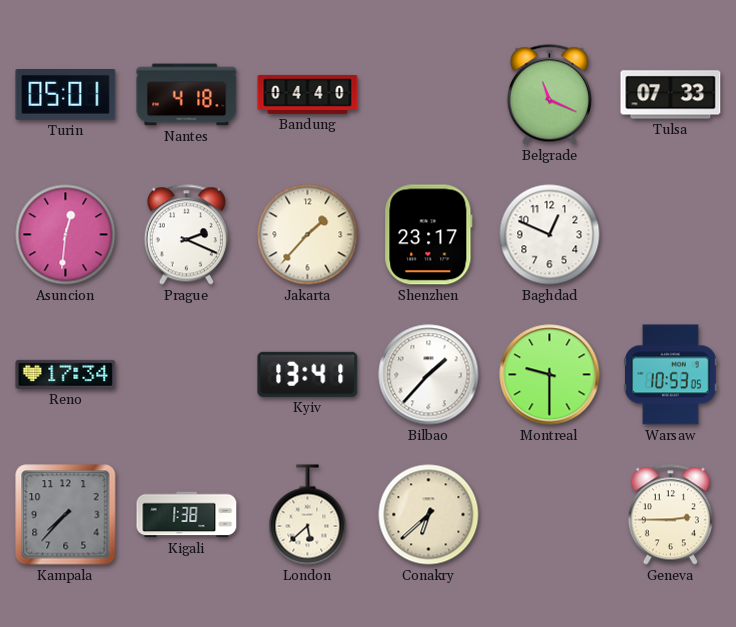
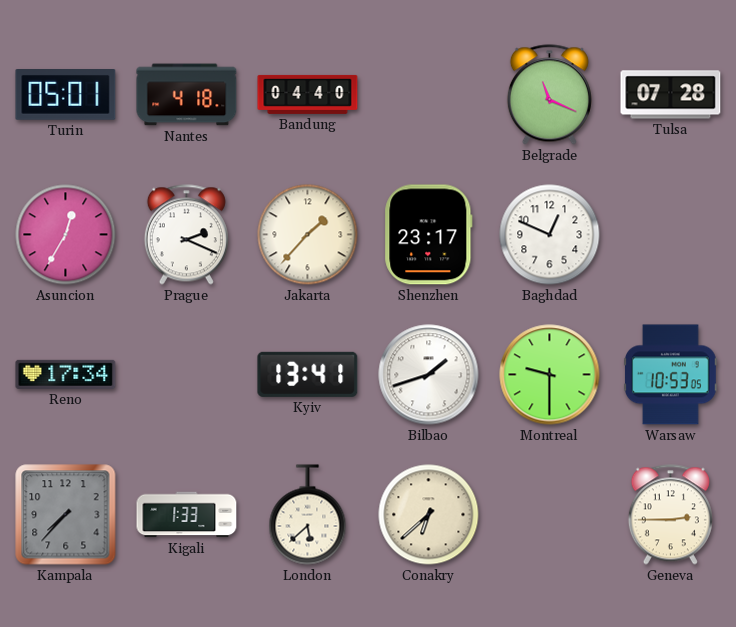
Tulsa: 07:33 -> 07:28
Asuncion: 12:31 -> 12:35
Bilbao: 1:37 -> 1:42
Kigali: 1:38 -> 1:33
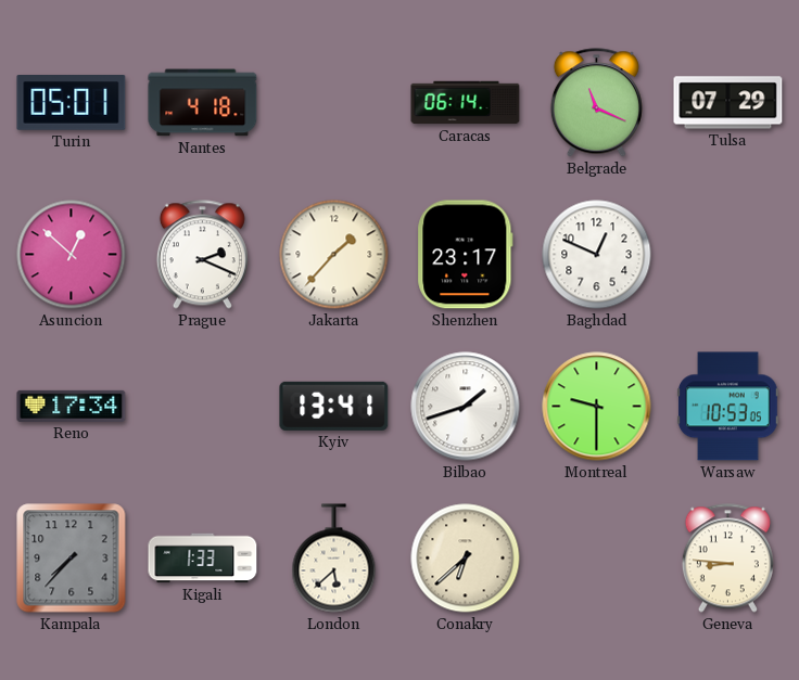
Bandung: 04:40 -> none
Caracas: none -> 06:14
Tulsa: 07:28 -> 07:29
Asuncion: 12:35 -> 12:52
Geneva: 2:45 -> 8:46
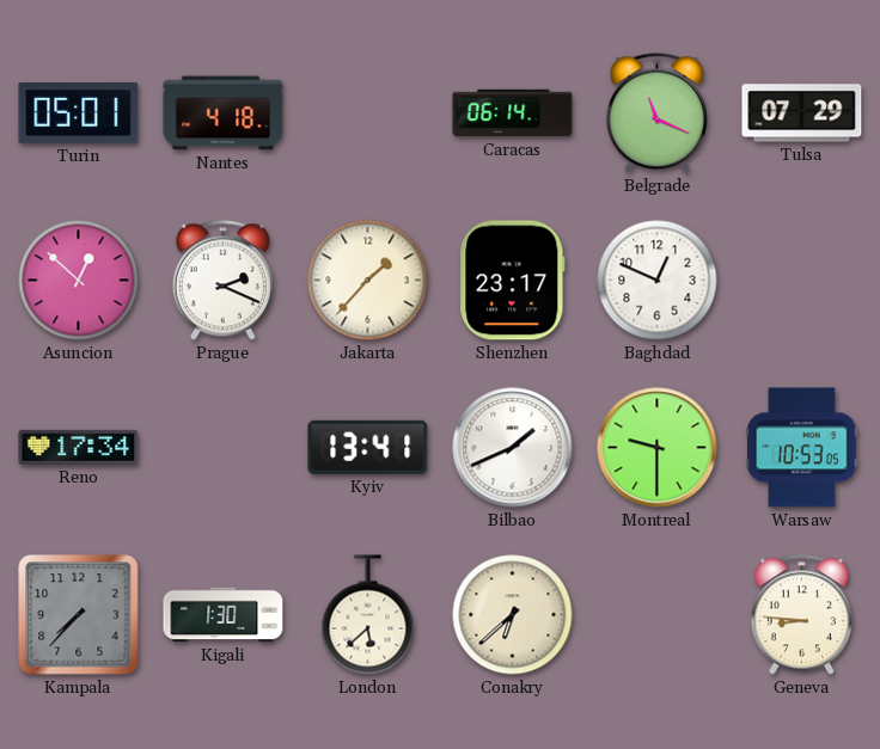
Bilbao: 1:42 -> 1:41
Kigali: 1:33 -> 1:30
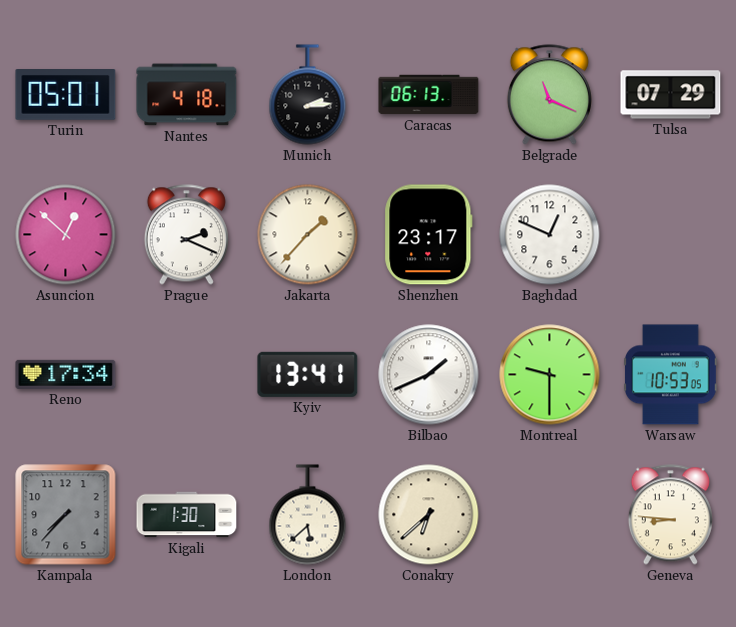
Munich: none -> 2:14
Caracas: 06:14 -> 06:13
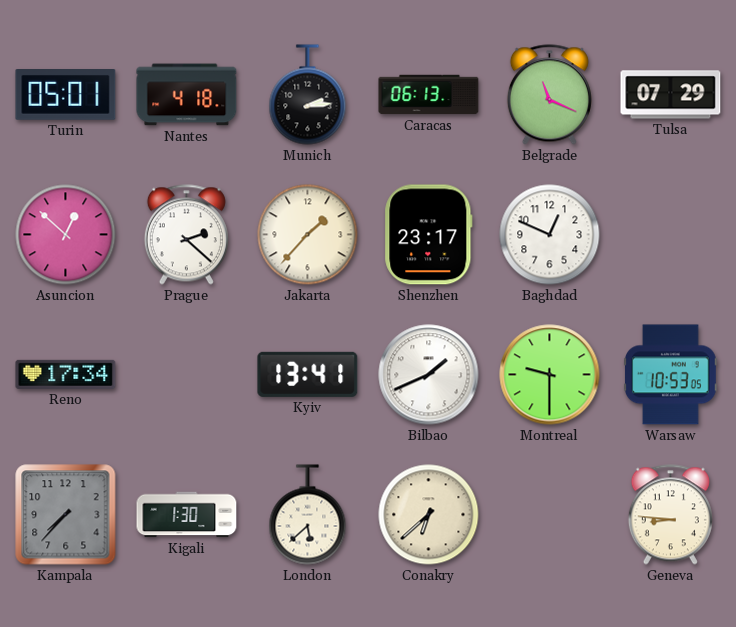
Prague: 2:19 -> 2:22
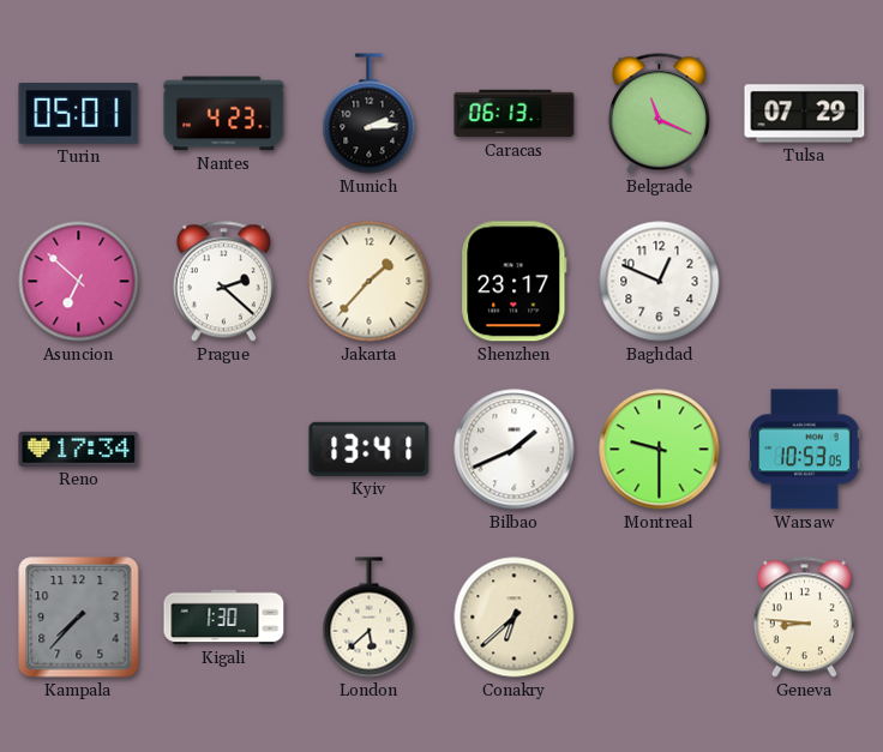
Nantes: 4:18 -> 4:23
Asuncion: 12:52 -> 6:52
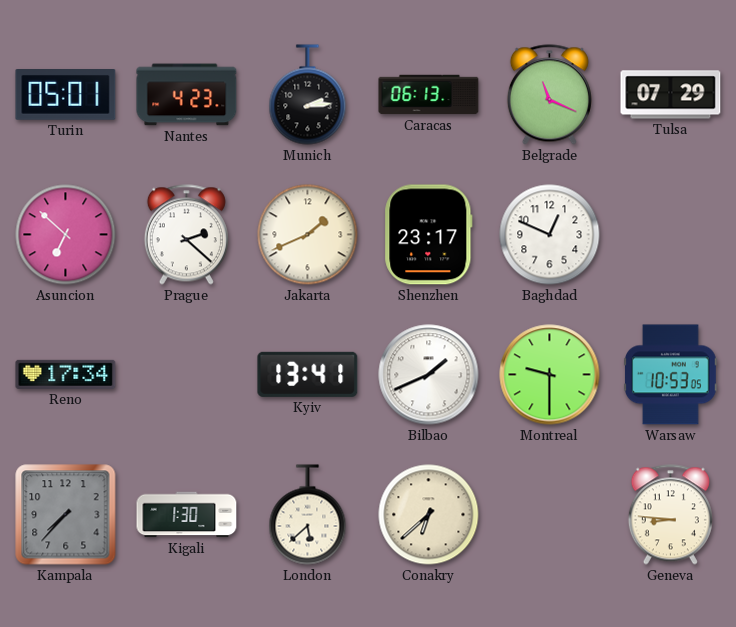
Jakarta: 1:37 -> 1:41
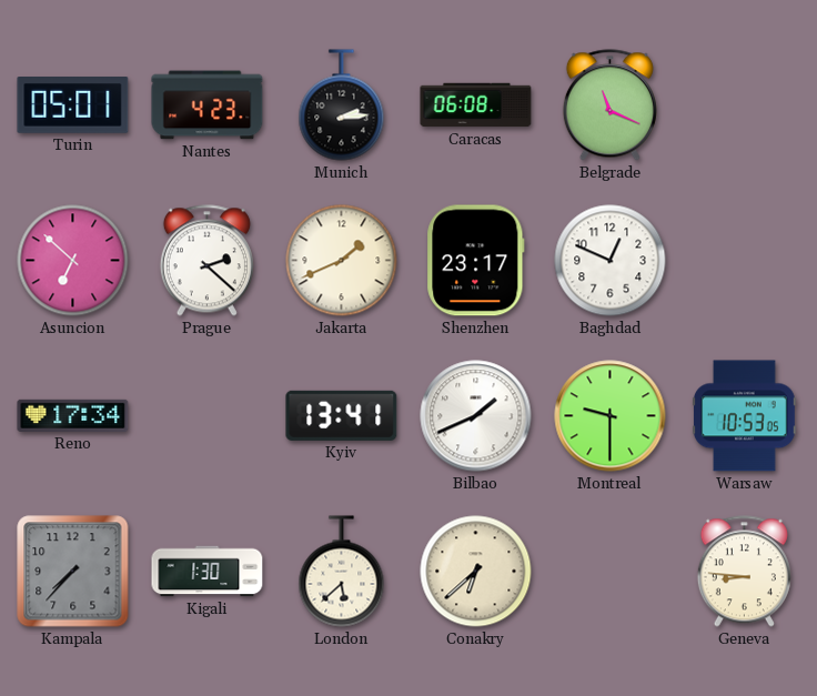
Caracas: 06:13 -> 06:08
Tulsa: 07:29 -> none
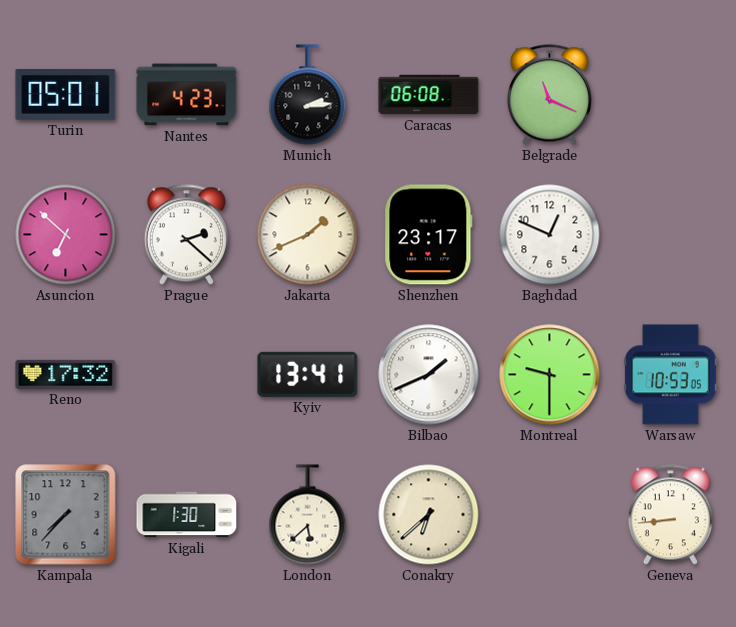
Reno: 17:34 -> 17:32
Geneva: 8:46 -> 8:44
